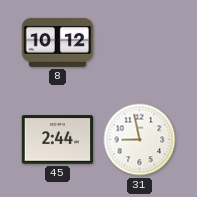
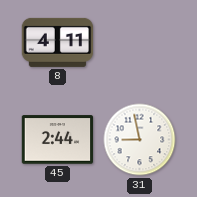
8: 10:12 -> 4:11
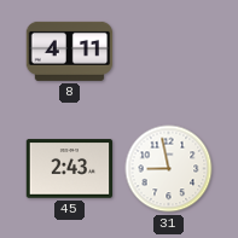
45: 2:44 -> 2:43
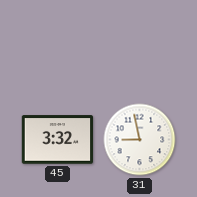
8: 4:11 -> none
45: 2:43 -> 3:32
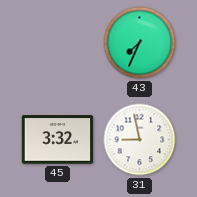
43: none -> 7:34
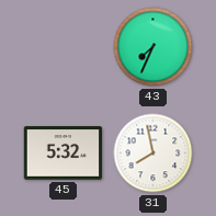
45: 3:32 -> 5:32
31: 8:58 -> 7:58
